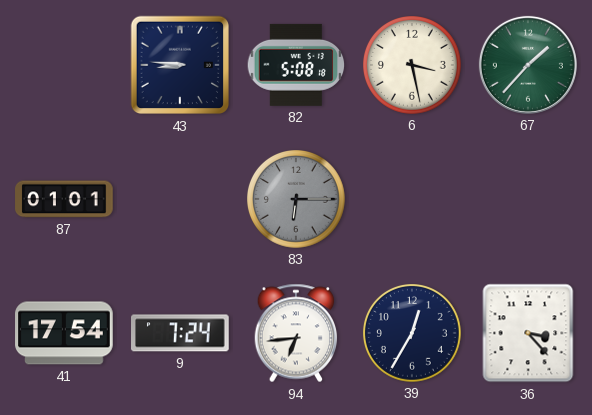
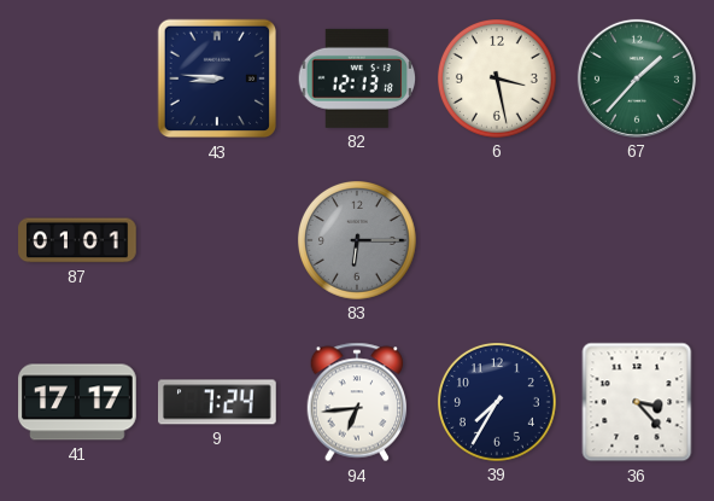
82: 5:08 -> 12:13
41: 17:54 -> 17:17
39: 12:35 -> 7:35
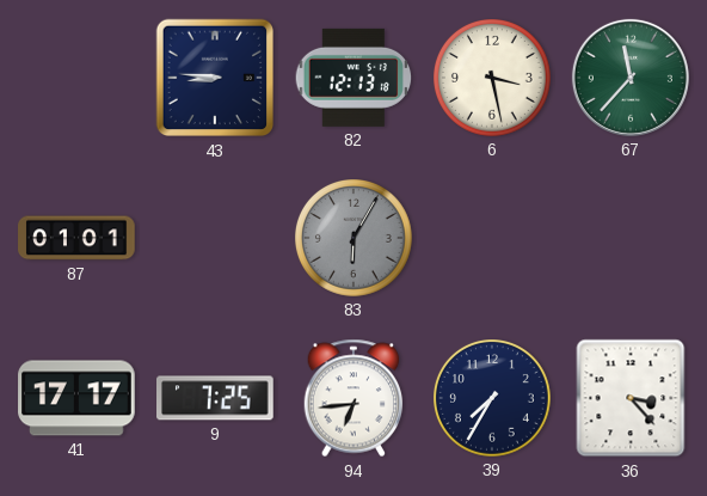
67: 1:37 -> 11:37
83: 6:15 -> 6:05
9: 7:24 -> 7:25
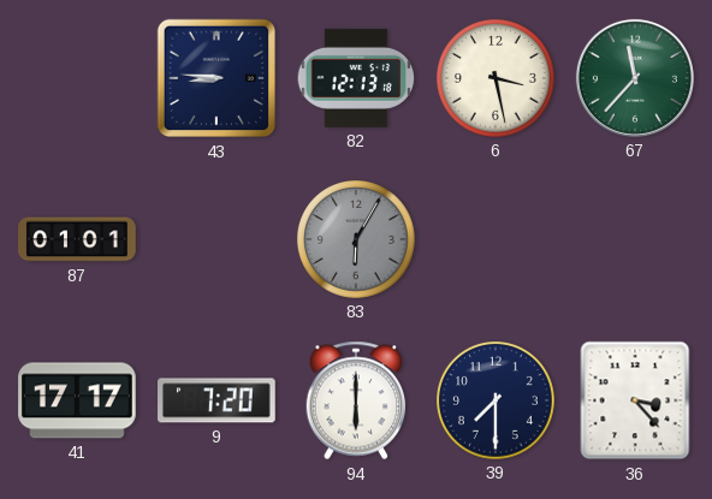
9: 7:25 -> 7:20
94: 6:44 -> 6:00
39: 7:35 -> 7:30
